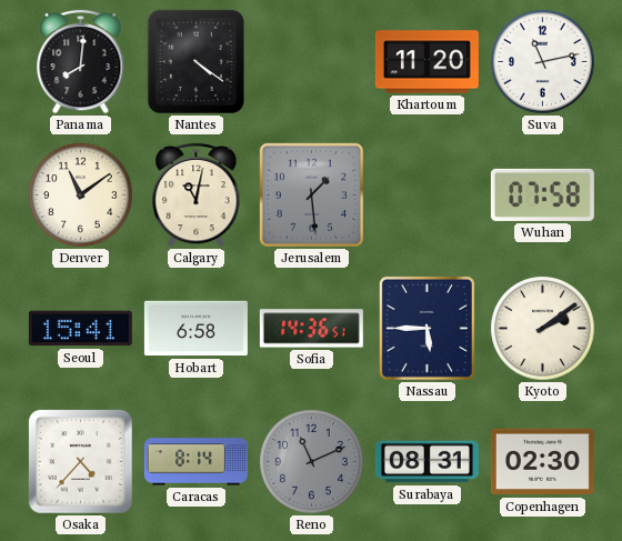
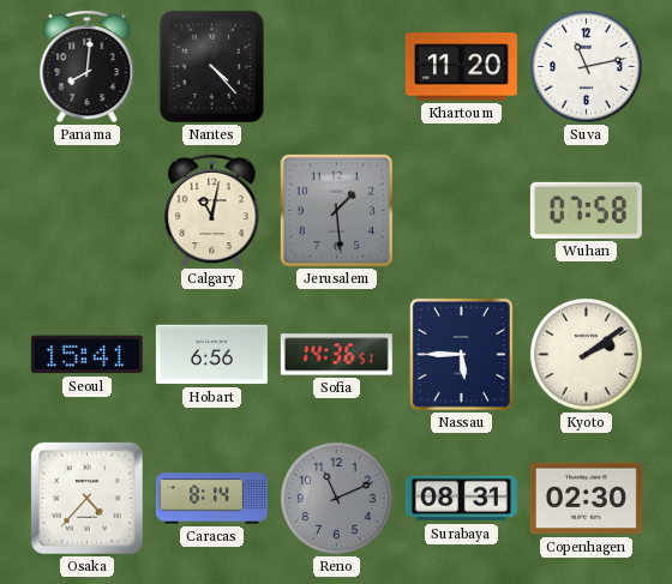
Nantes: 4:21 -> 4:23
Denver: 11:09 -> none
Hobart: 6:58 -> 6:56
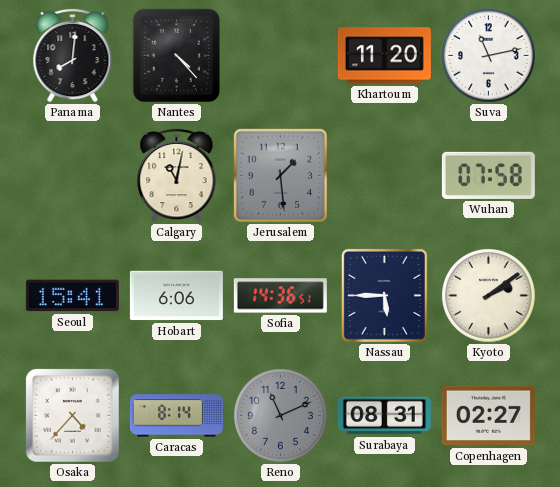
Hobart: 6:56 -> 6:06
Copenhagen: 02:30 -> 02:27
